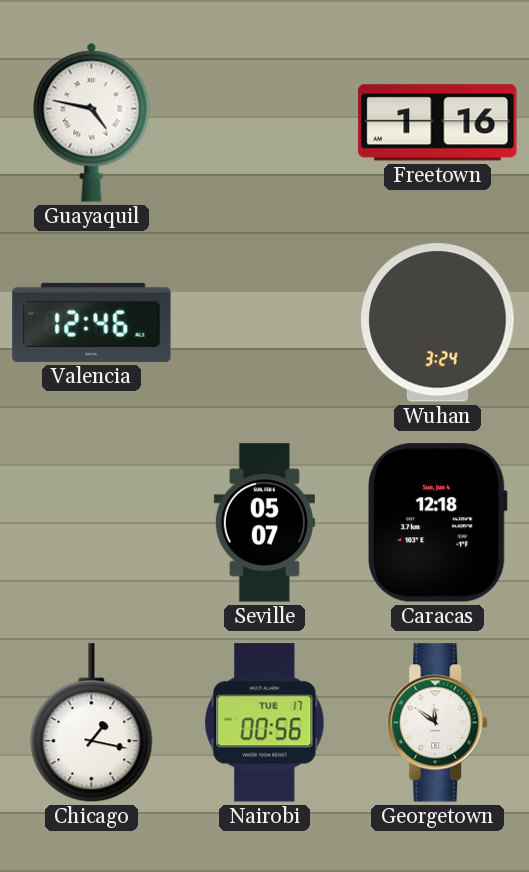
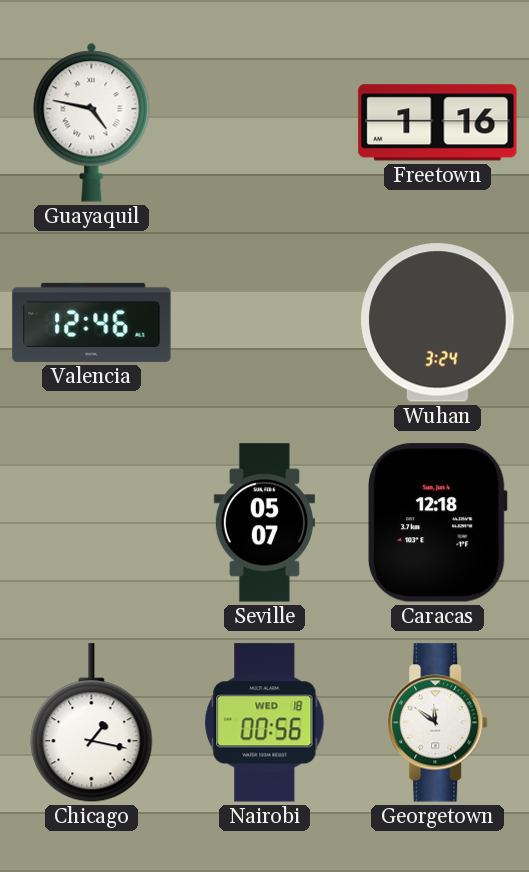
Nairobi date: TUE 17 -> WED 18
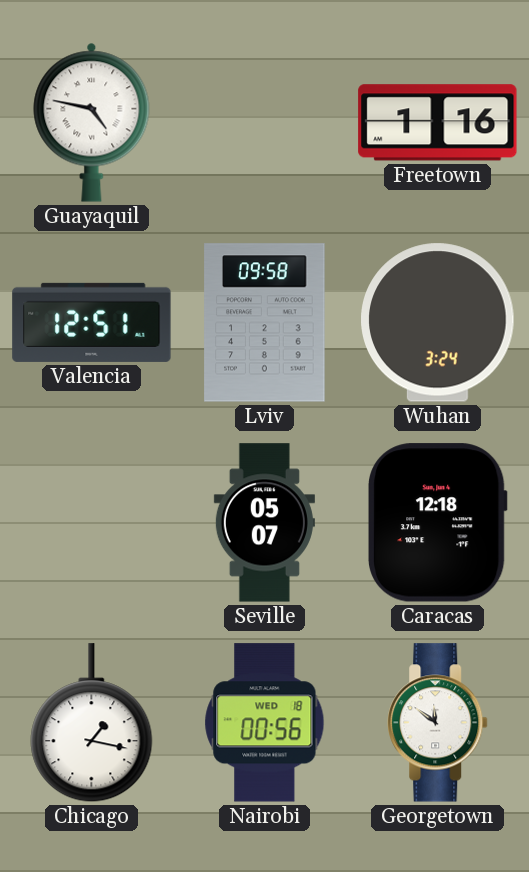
Valencia: 12:46 -> 12:51
Lviv: none -> 09:58
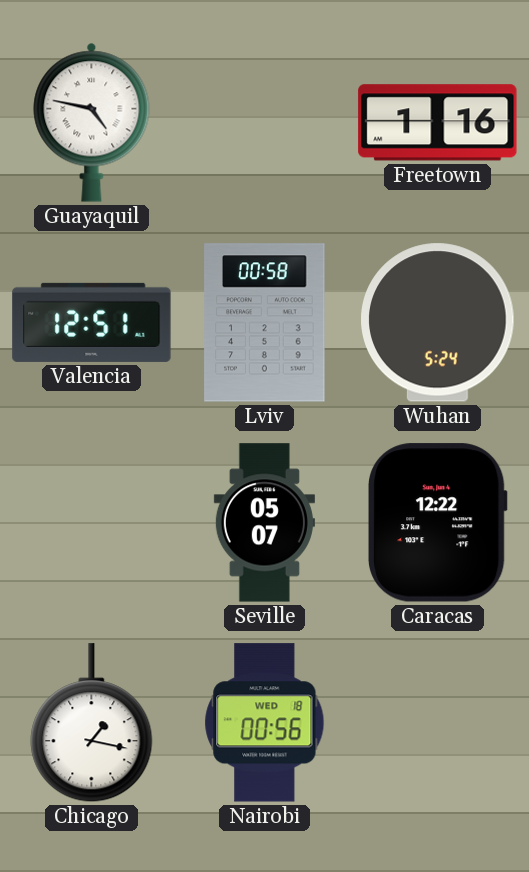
Lviv: 09:58 -> 00:58
Wuhan: 3:24 -> 5:24
Caracas: 12:18 -> 12:22
Georgetown: 11:51 -> none
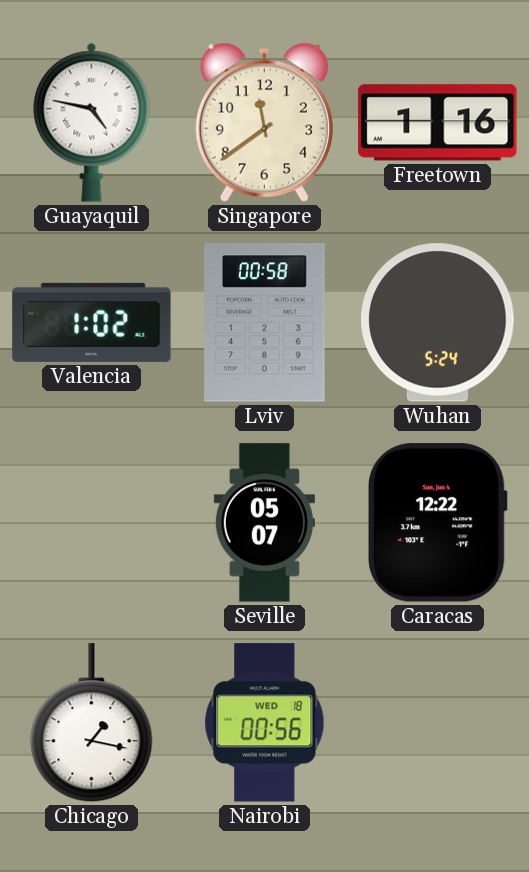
Singapore: none -> 11:39
Valencia: 12:51 -> 1:02
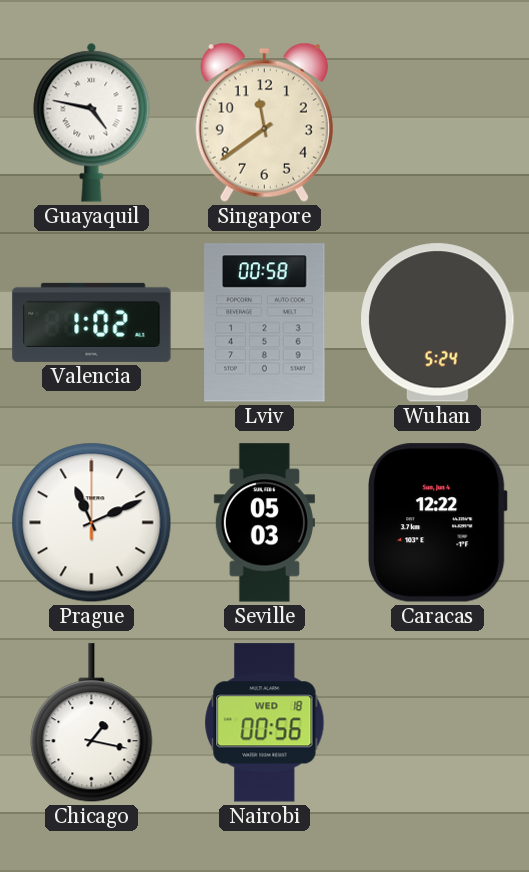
Freetown: 1:16 -> none
Prague: none -> 11:11
Seville: 05:07 -> 05:03
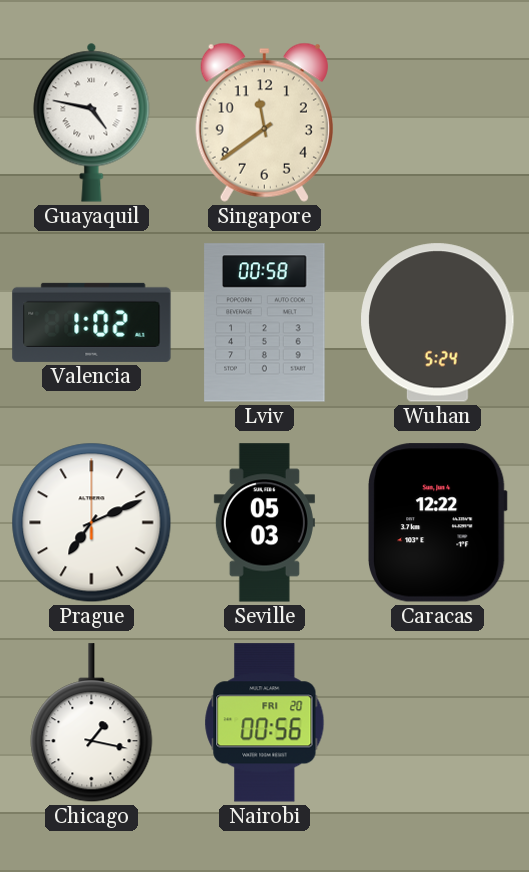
Prague: 11:11 -> 7:11
Nairobi date: WED 18 -> FRI 20
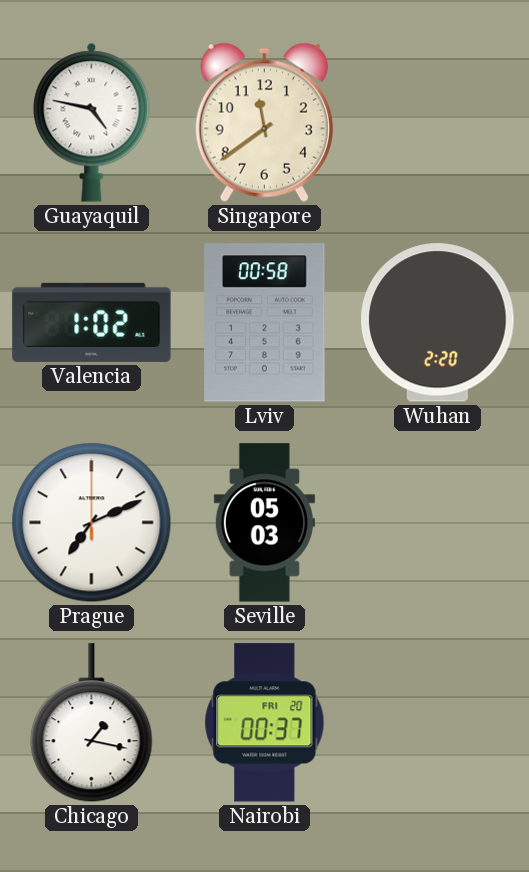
Wuhan: 5:24 -> 2:20
Caracas: 12:22 -> none
Nairobi: 00:56 -> 00:37
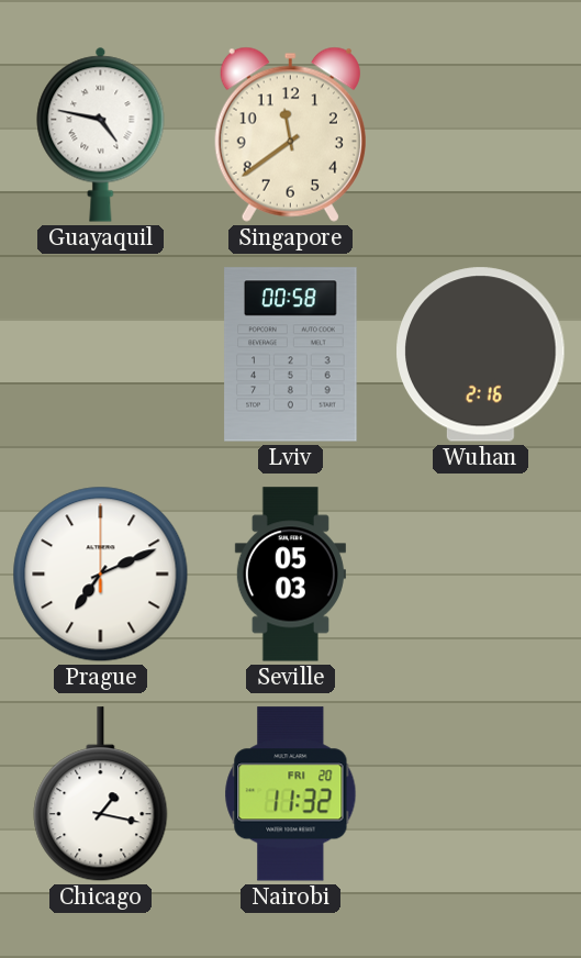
Valencia: 1:02 -> none
Wuhan: 2:20 -> 2:16
Nairobi: 00:37 -> 11:32
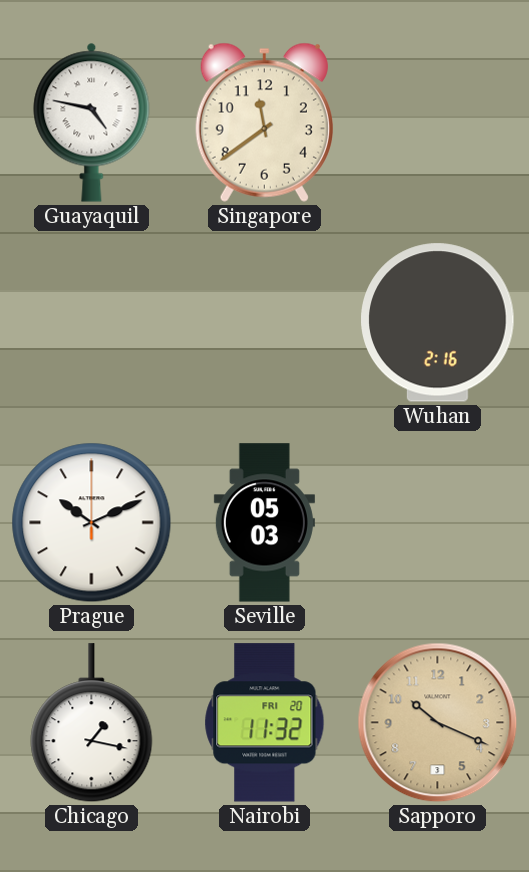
Lviv: 00:58 -> none
Prague: 7:11 -> 10:11
Sapporo: none -> 10:19
